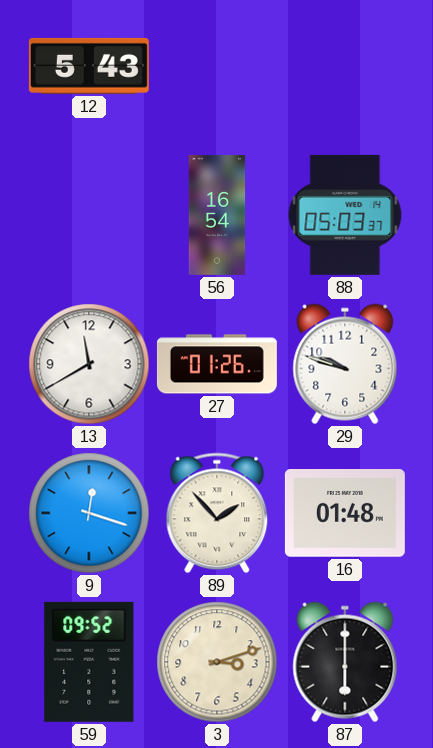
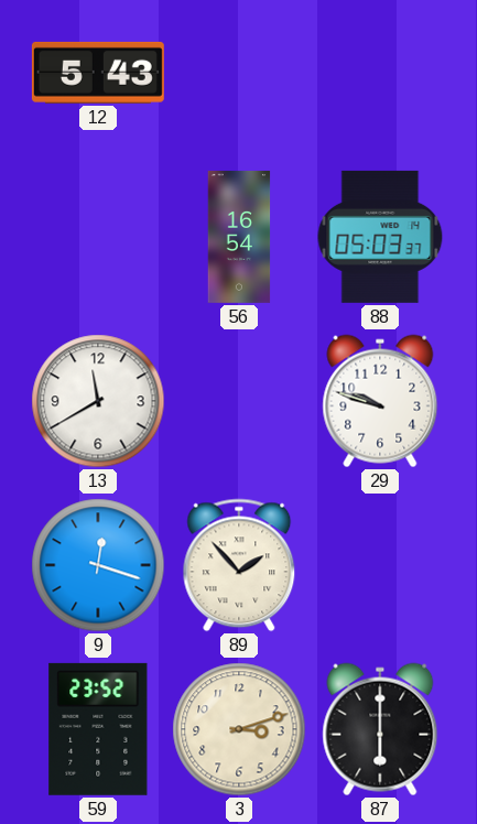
27: 01:26 -> none
16: 01:48 -> none
59: 09:52 -> 23:52
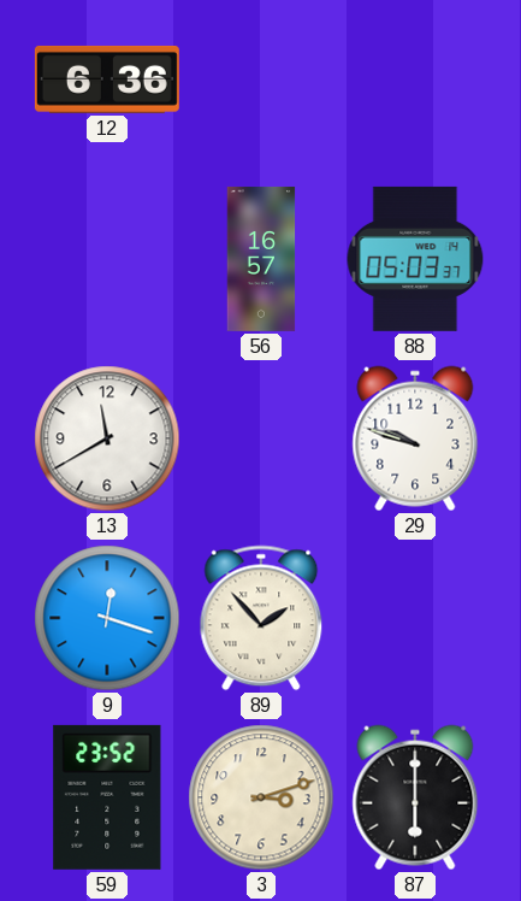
12: 5:43 -> 6:36
56: 16:54 -> 16:57
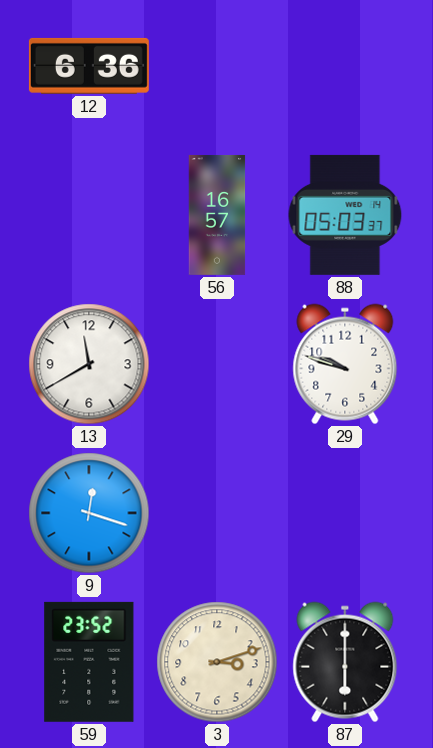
89: 1:53 -> none
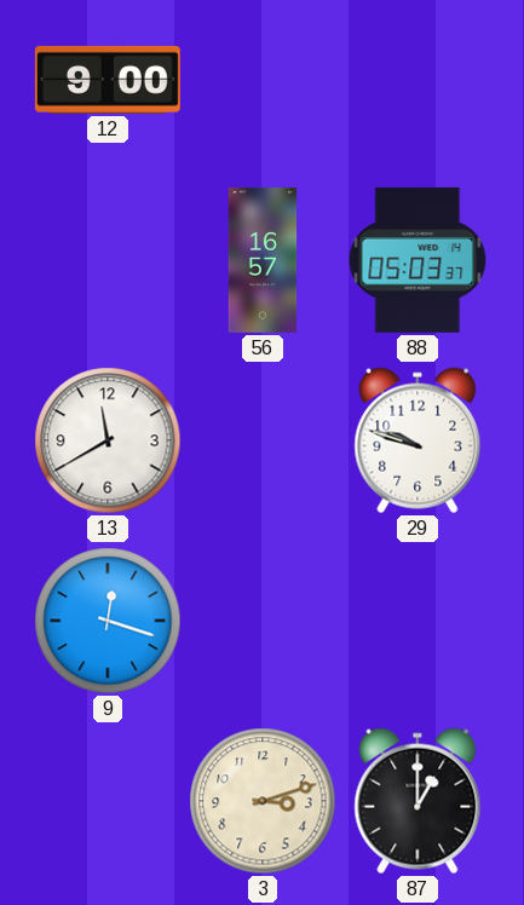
12: 6:36 -> 9:00
59: 23:52 -> none
87: 6:00 -> 1:00
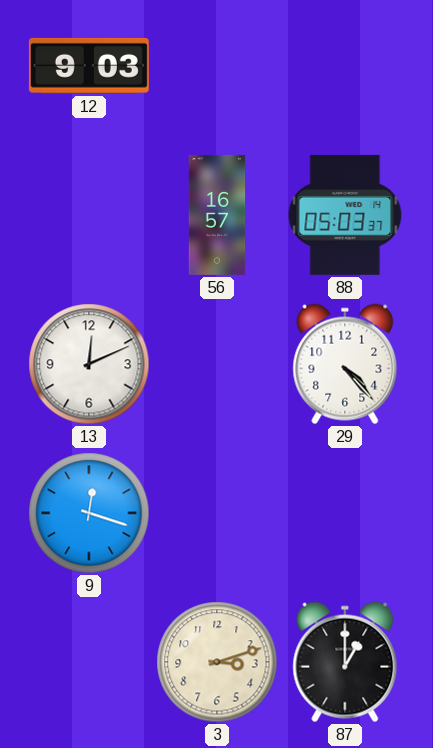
12: 9:00 -> 9:03
13: 11:40 -> 12:11
29: 9:48 -> 4:23
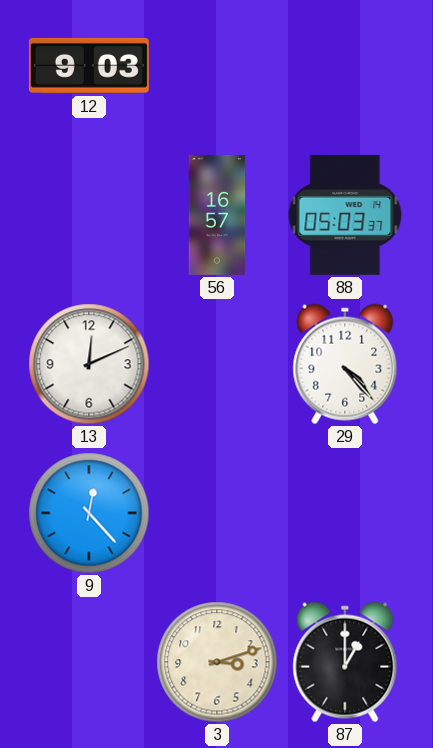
9: 12:18 -> 12:23
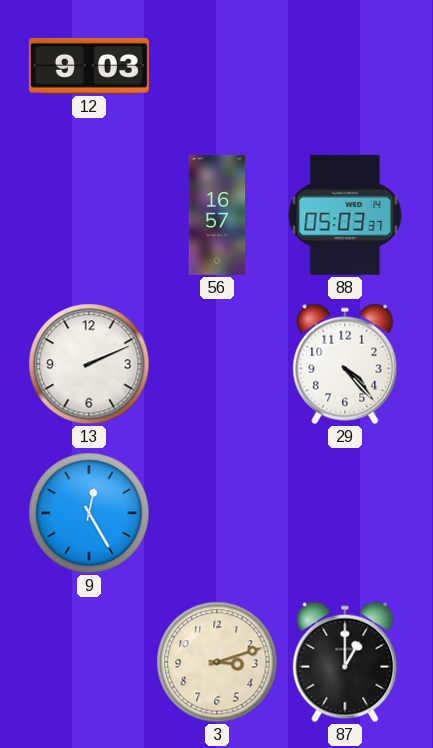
13: 12:11 -> 2:11
9: 12:23 -> 12:25
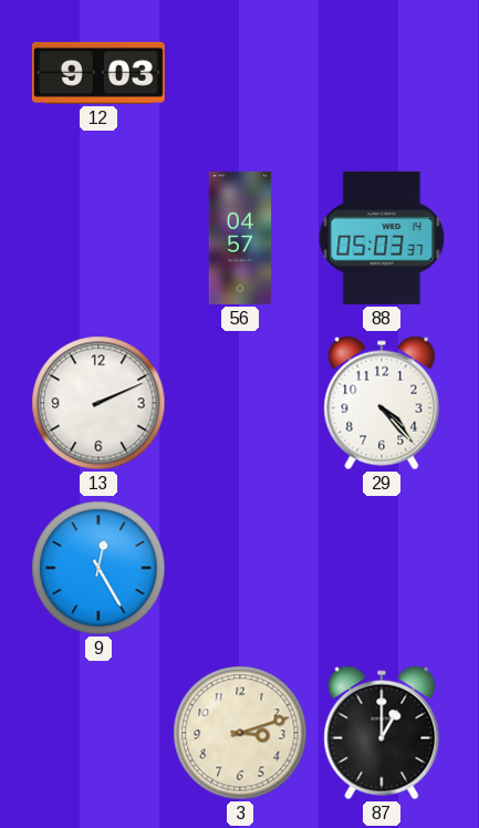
56: 16:57 -> 04:57
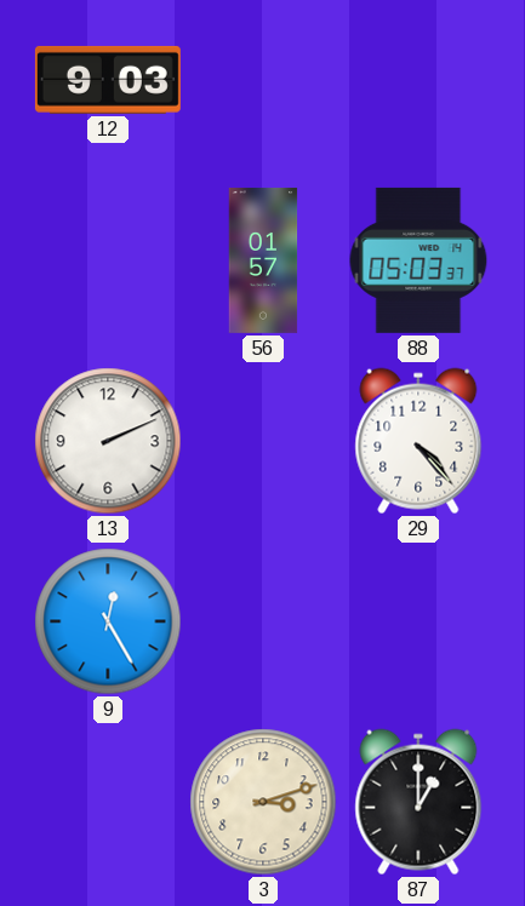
56: 04:57 -> 01:57
